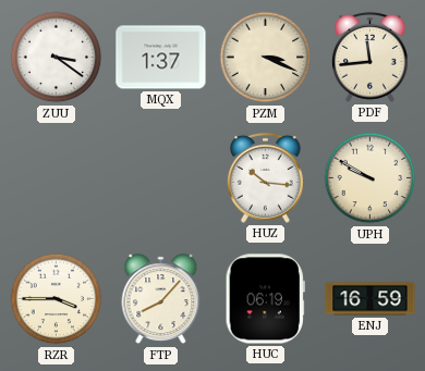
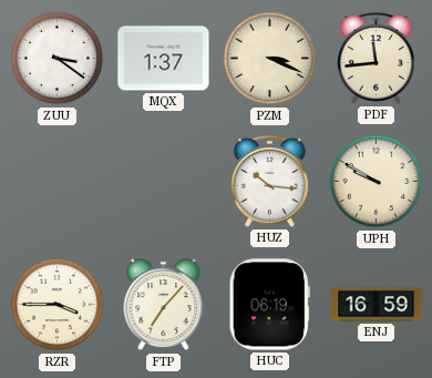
FTP: 8:07 -> 7:07
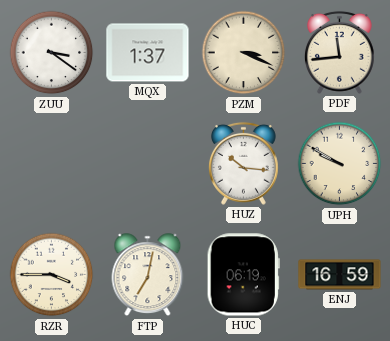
FTP: 7:07 -> 7:02
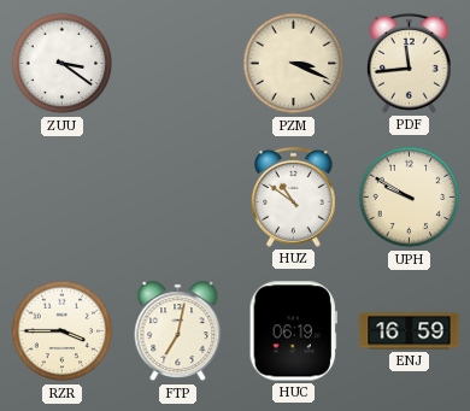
MQX: 1:37 -> none
HUZ: 10:16 -> 10:51
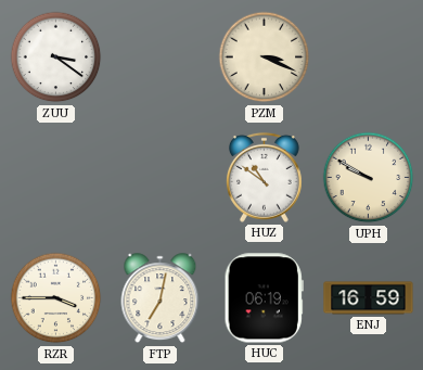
PDF: 11:44 -> none
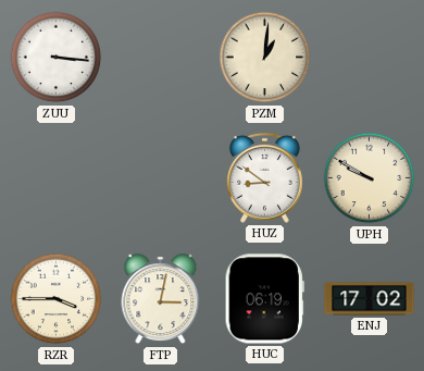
ZUU: 3:21 -> 3:16
PZM: 3:19 -> 1:01
HUZ: 10:51 -> 8:51
FTP: 7:02 -> 3:02
ENJ: 16:59 -> 17:02
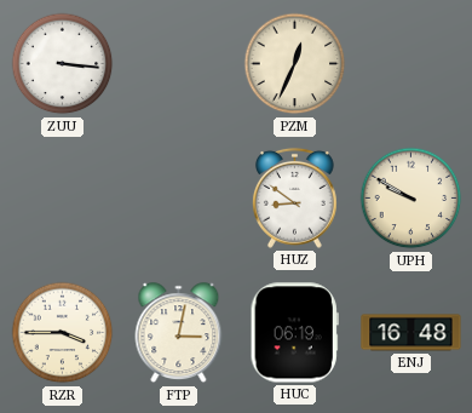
PZM: 1:01 -> 12:34
ENJ: 17:02 -> 16:48
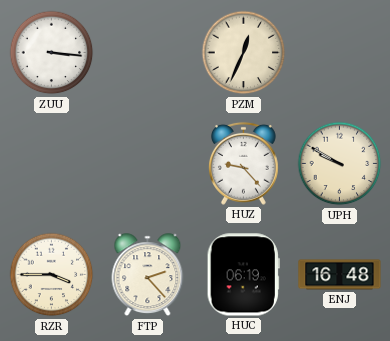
HUZ: 8:51 -> 9:23
FTP: 3:02 -> 2:23
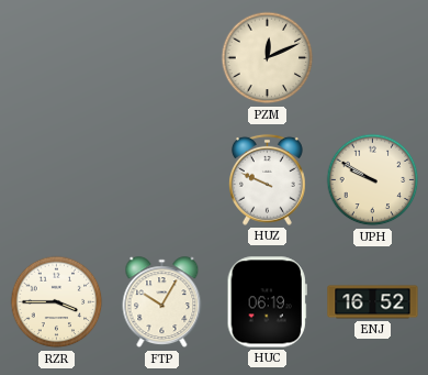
ZUU: 3:16 -> none
PZM: 12:34 -> 12:11
HUZ: 9:23 -> 9:49
FTP: 2:23 -> 10:05
ENJ: 16:48 -> 16:52
